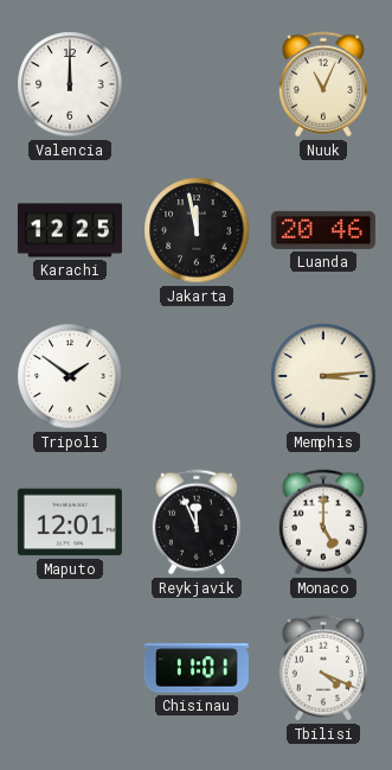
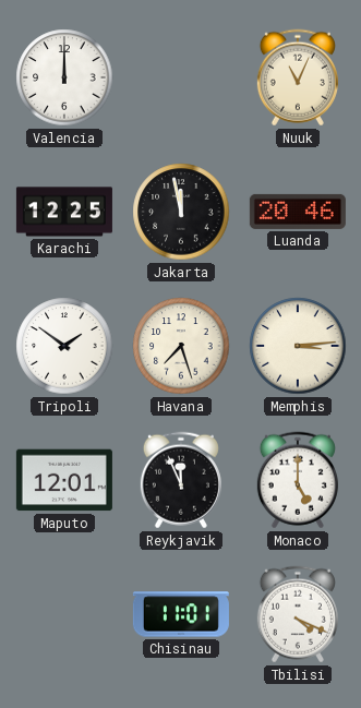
Havana: none -> 7:27
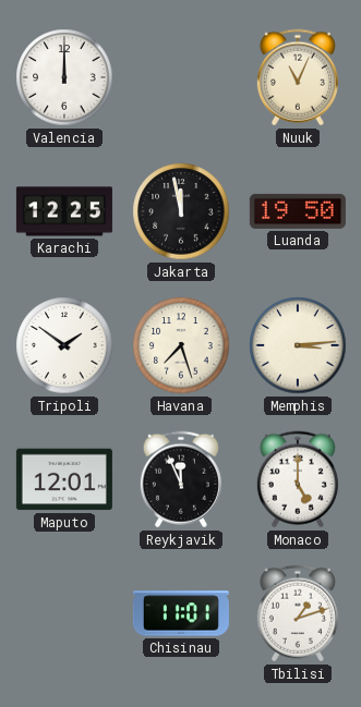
Luanda: 20:46 -> 19:50
Tbilisi: 4:19 -> 1:12
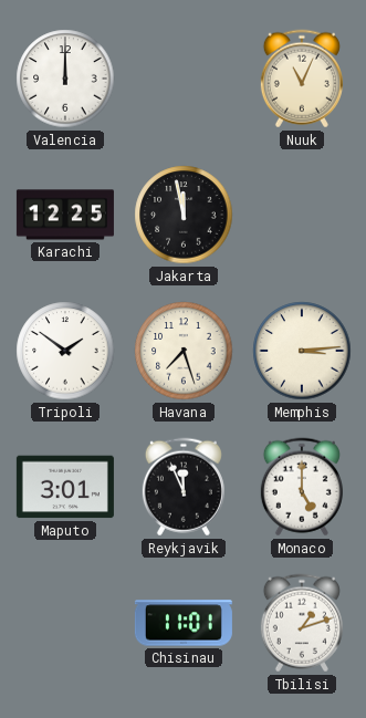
Luanda: 19:50 -> none
Maputo: 12:01 -> 3:01
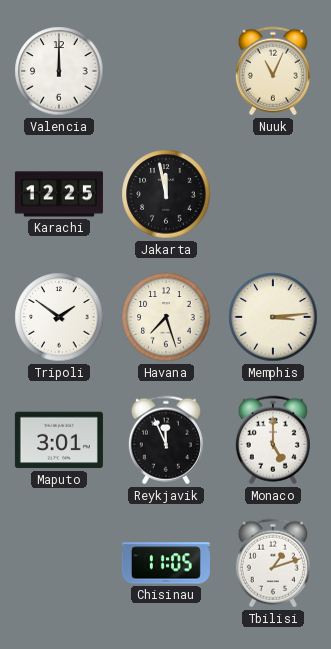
Chisinau: 11:01 -> 11:05
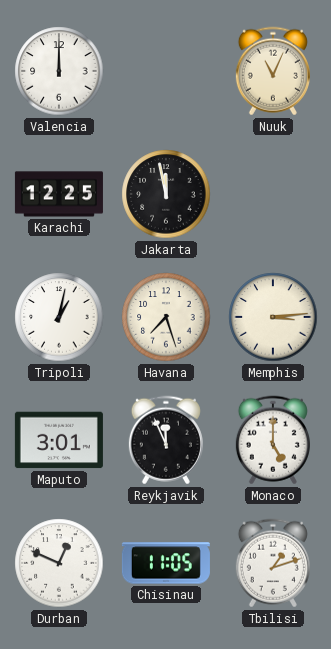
Tripoli: 1:51 -> 1:02
Durban: none -> 12:49
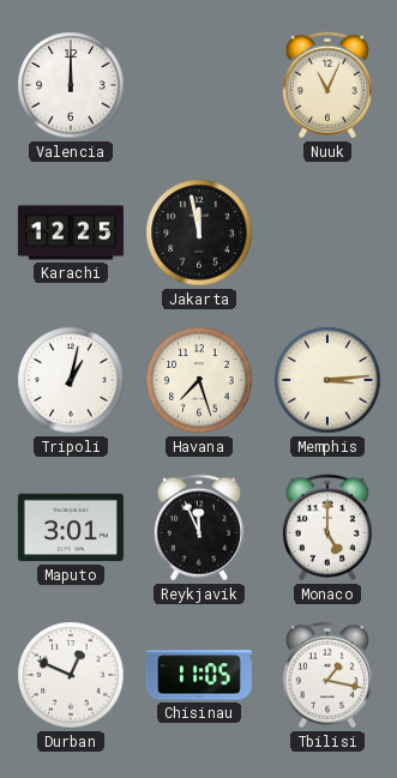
Tbilisi: 1:12 -> 1:17
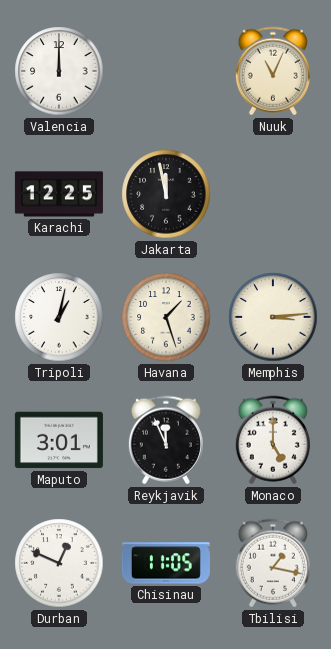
Havana: 7:27 -> 1:27
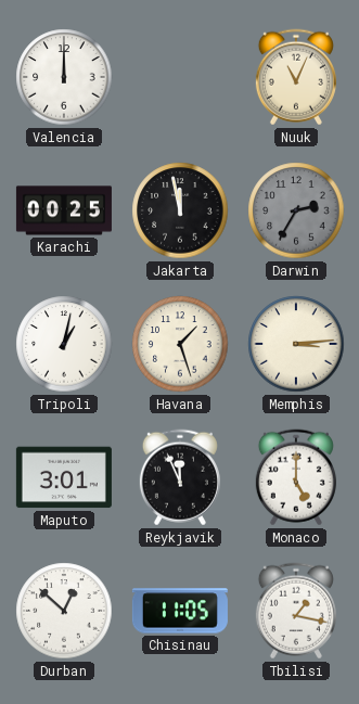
Karachi: 12:25 -> 00:25
Darwin: none -> 2:35
Durban: 12:49 -> 12:52
